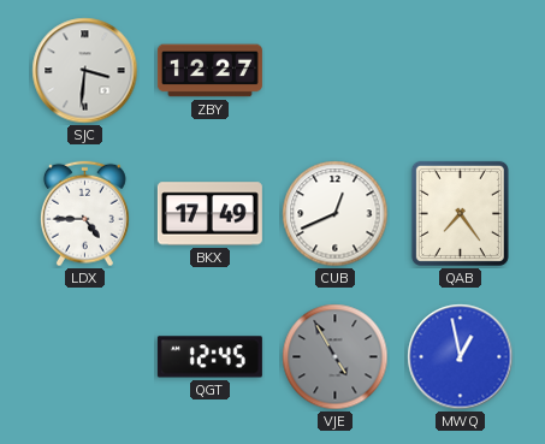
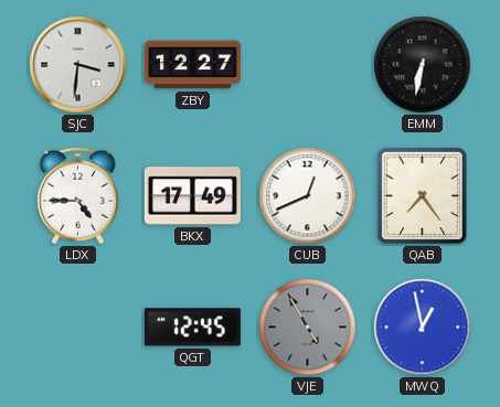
EMM: none -> 6:32
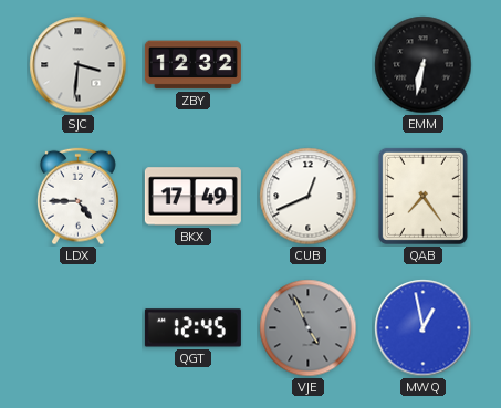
ZBY: 12:27 -> 12:32
VJE: 4:55 -> 4:56
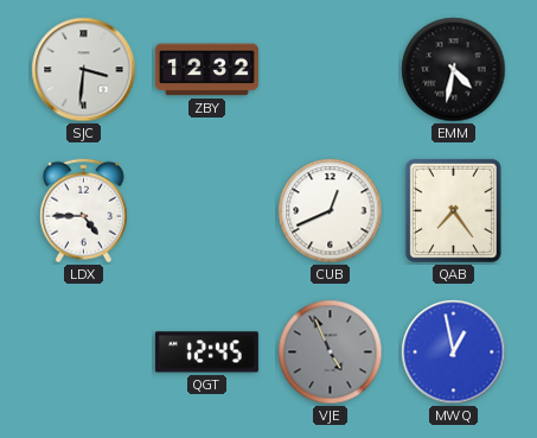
EMM: 6:32 -> 4:32
BKX: 17:49 -> none
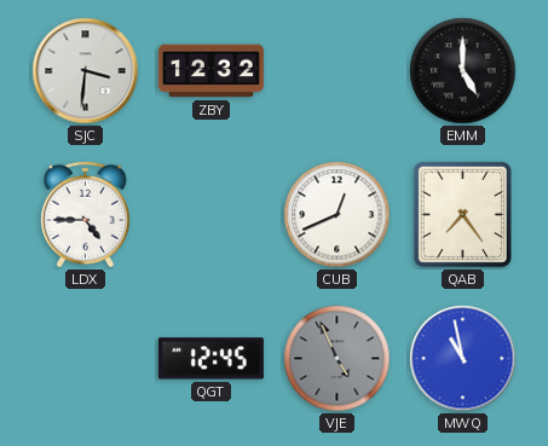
EMM: 4:32 -> 5:00
MWQ: 12:58 -> 10:58
